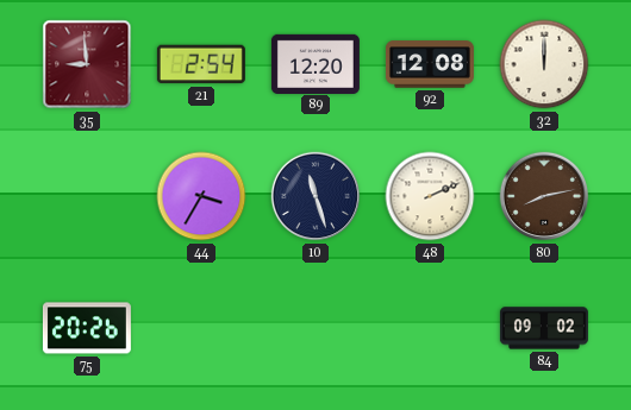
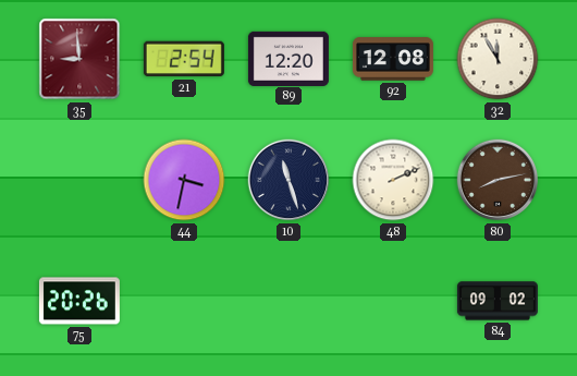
32: 12:00 -> 11:55
44: 3:35 -> 3:32
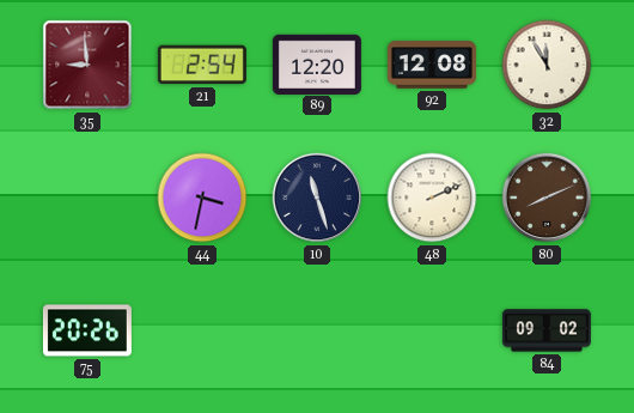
80: 8:13 -> 8:11
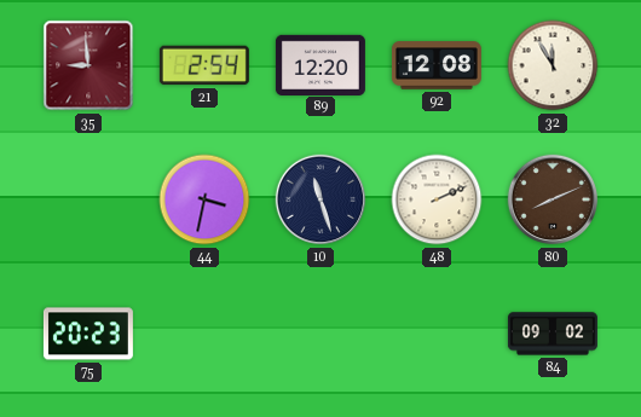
75: 20:26 -> 20:23
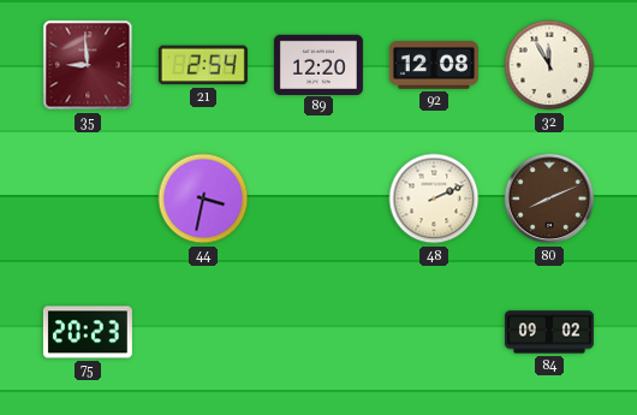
10: 11:27 -> none
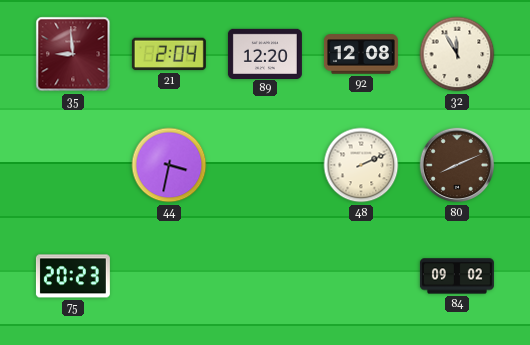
21: 2:54 -> 2:04
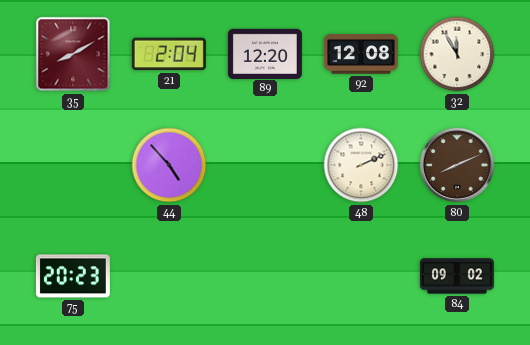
35: 8:59 -> 8:10
44: 3:32 -> 4:53
